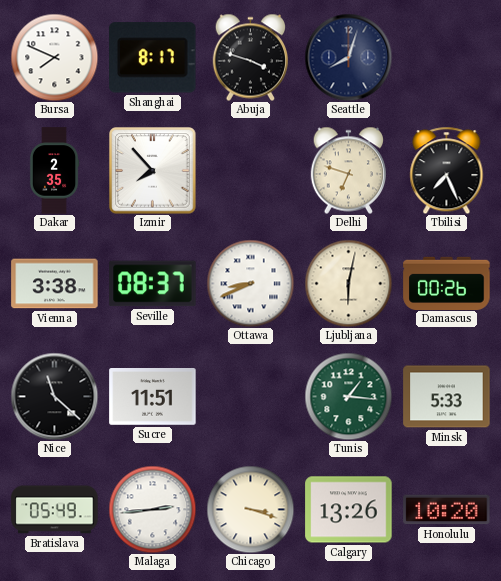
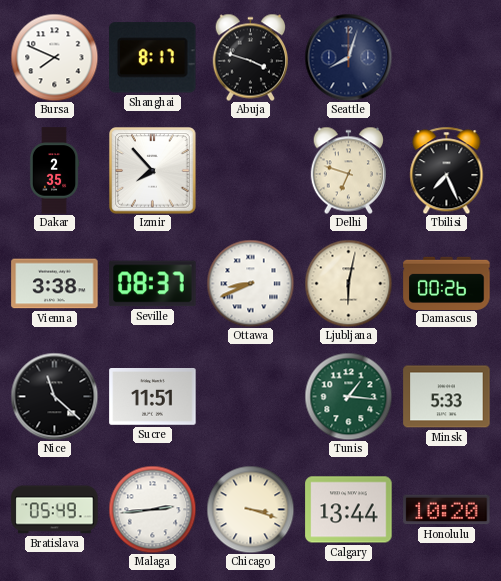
Calgary: 13:26 -> 13:44
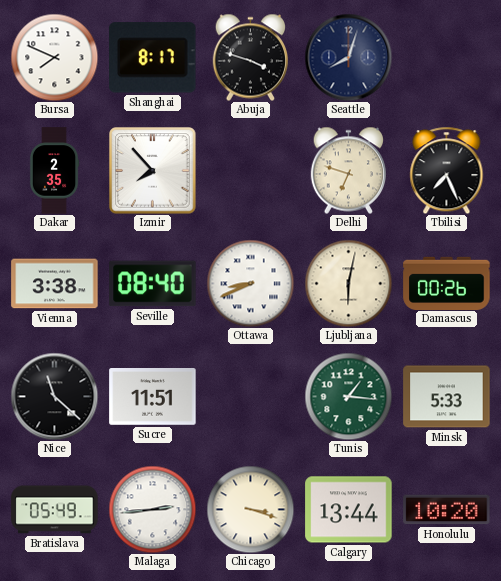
Seville: 08:37 -> 08:40
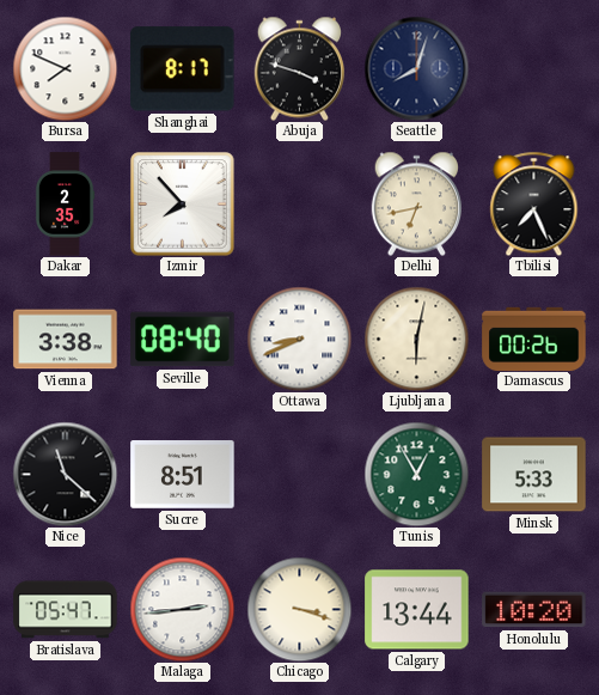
Delhi: 6:48 -> 6:43
Sucre: 11:51 -> 8:51
Tunis: 1:16 -> 12:55
Bratislava: 05:49 -> 05:47
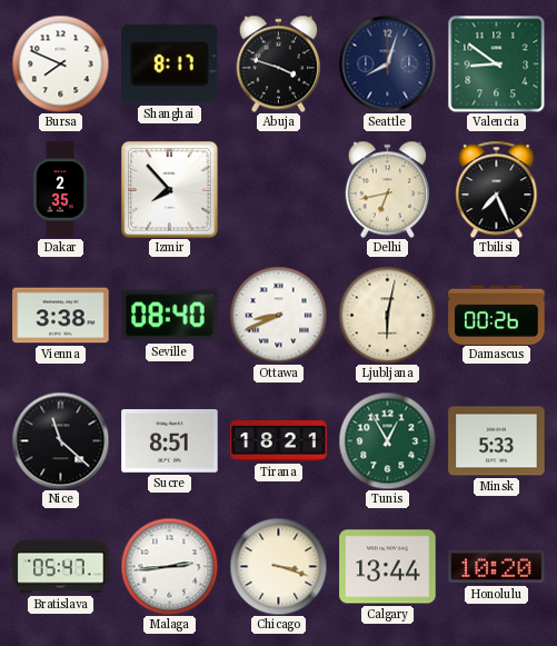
Valencia: none -> 8:51
Tirana: none -> 18:21
